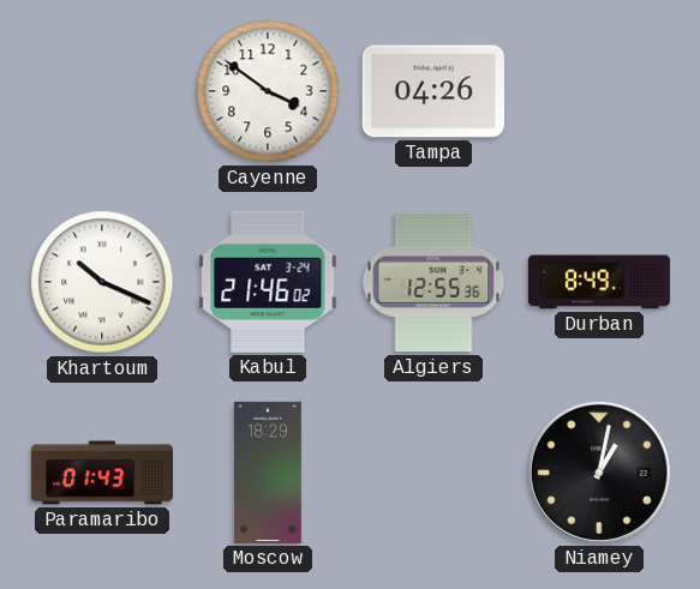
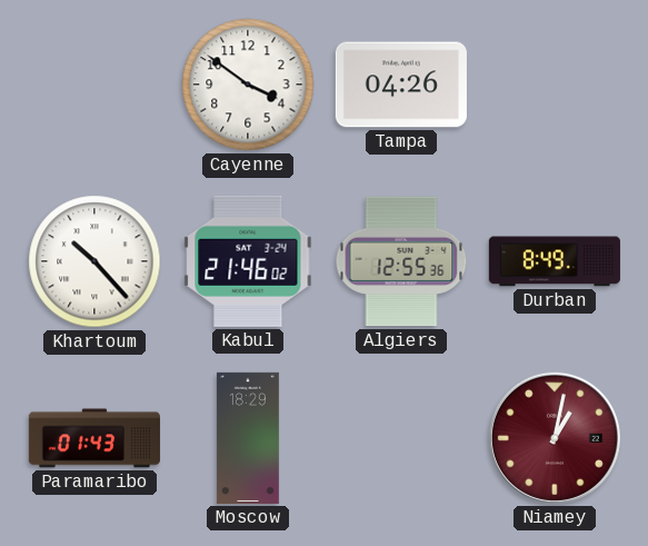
Khartoum: 10:19 -> 10:23
Niamey dial: black -> burgundy
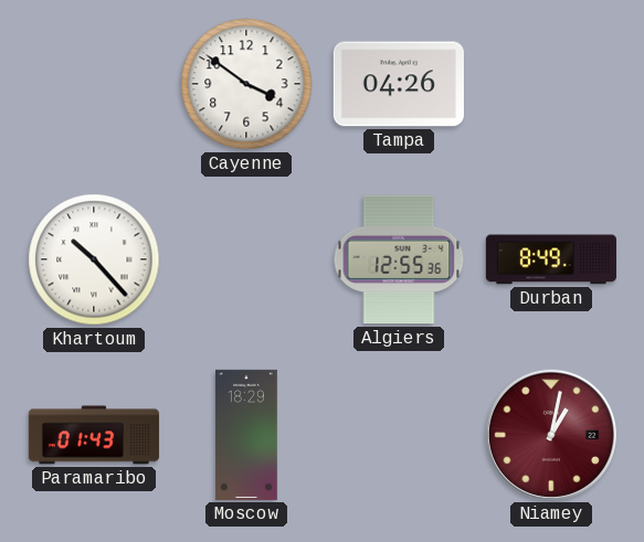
Kabul: 21:46 -> none
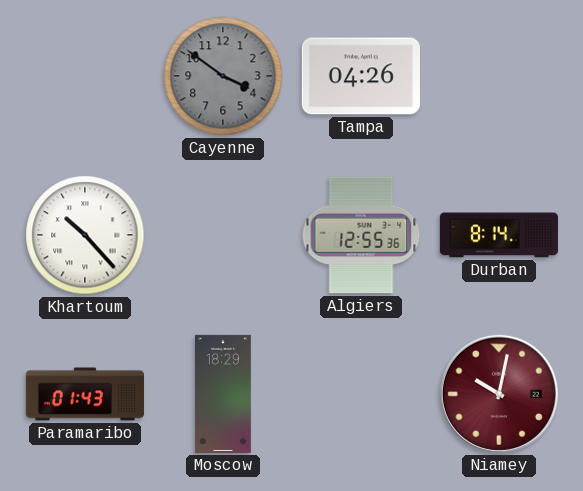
Cayenne dial: white -> grey
Durban: 8:49 -> 8:14
Niamey: 1:02 -> 10:02
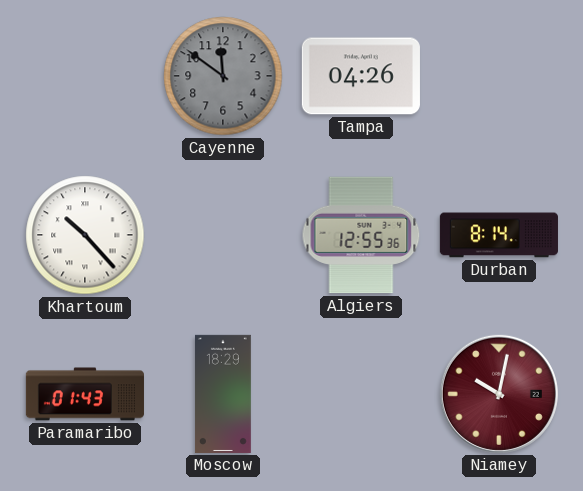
Cayenne: 3:51 -> 11:51
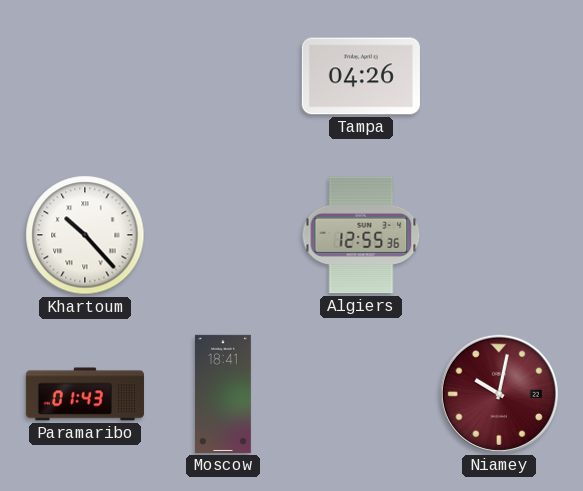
Cayenne: 11:51 -> none
Durban: 8:14 -> none
Moscow: 18:29 -> 18:41
